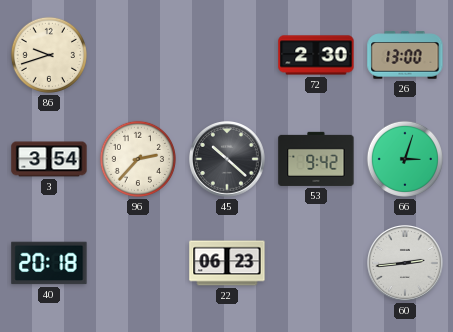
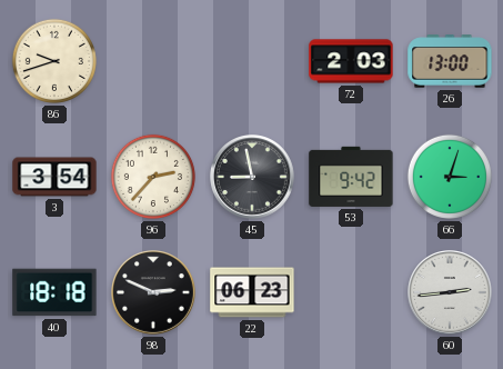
72: 2:30 -> 2:03
45: 10:22 -> 8:58
40: 20:18 -> 18:18
98: none -> 2:49
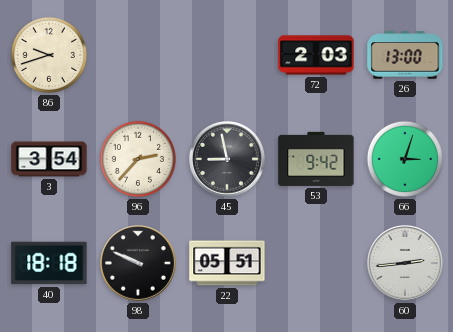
98: 2:49 -> 9:49
22: 06:23 -> 05:51
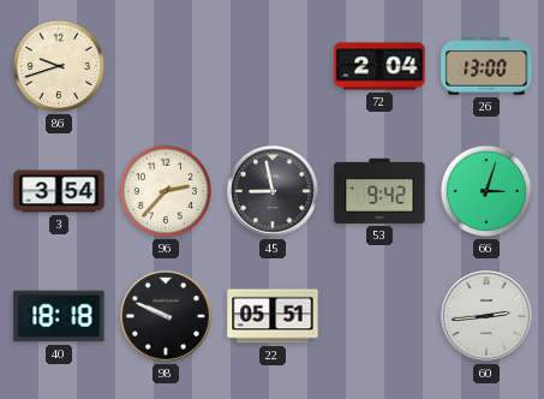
72: 2:03 -> 2:04
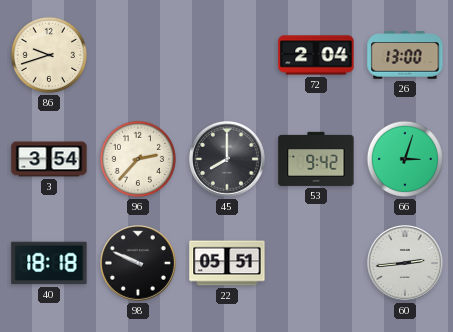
45: 8:58 -> 8:00
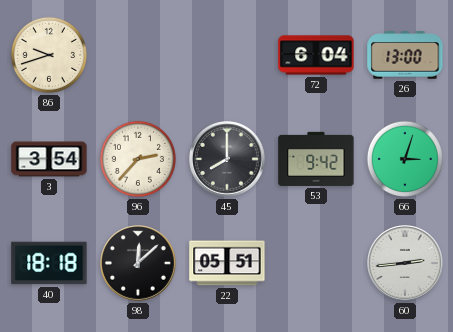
72: 2:04 -> 6:04
98: 9:49 -> 12:08
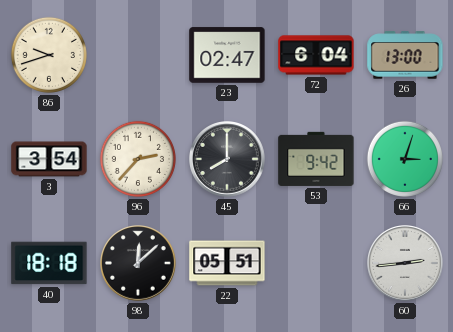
23: none -> 02:47
